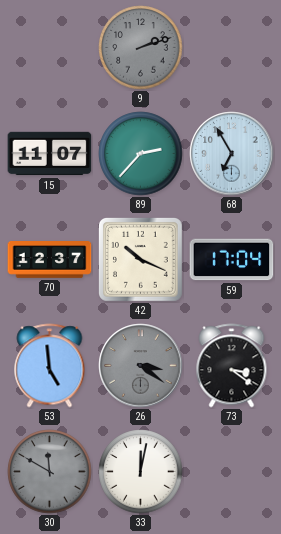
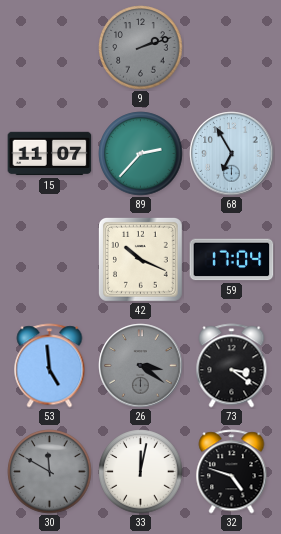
70: 12:37 -> none
32: none -> 4:48
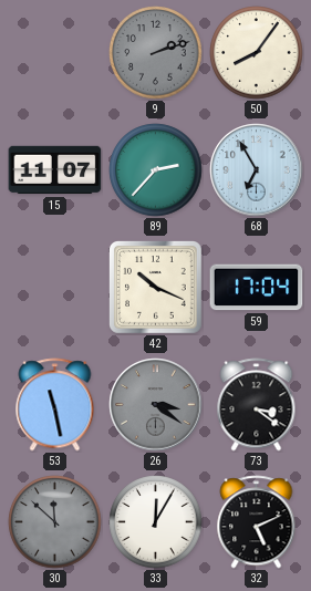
50: none -> 8:06
53: 4:59 -> 11:28
30: 11:50 -> 11:52
33: 12:02 -> 12:05
32: 4:48 -> 5:11
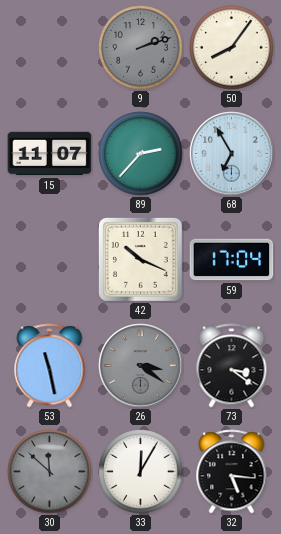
32: 5:11 -> 5:16
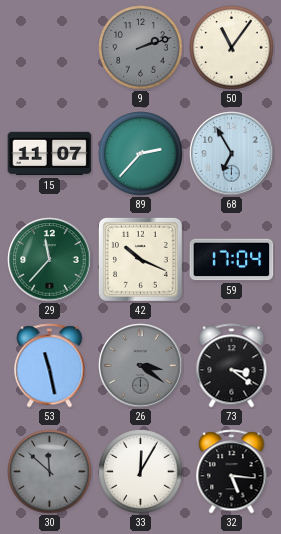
50: 8:06 -> 11:06
29: none -> 11:37
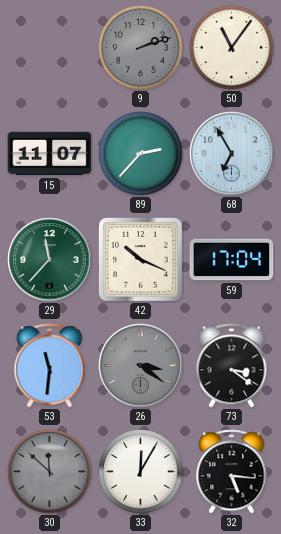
53: 11:28 -> 11:31
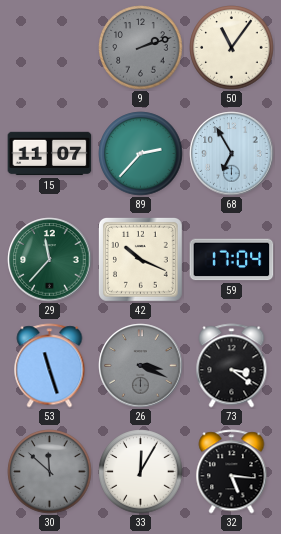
53: 11:31 -> 11:27
26: 3:21 -> 3:19
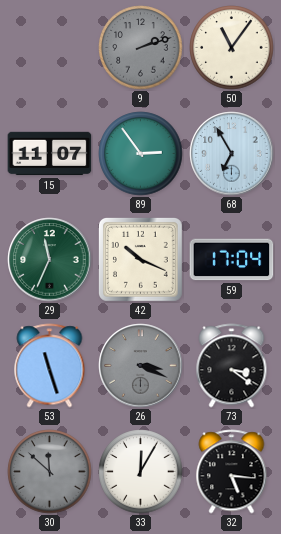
89: 2:37 -> 2:54
29: 11:37 -> 11:34
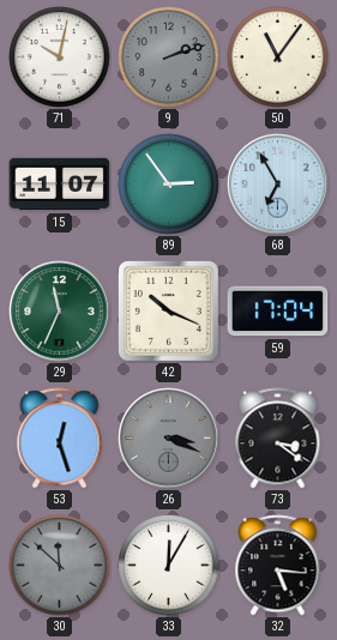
71: none -> 10:02
53: 11:27 -> 12:27
